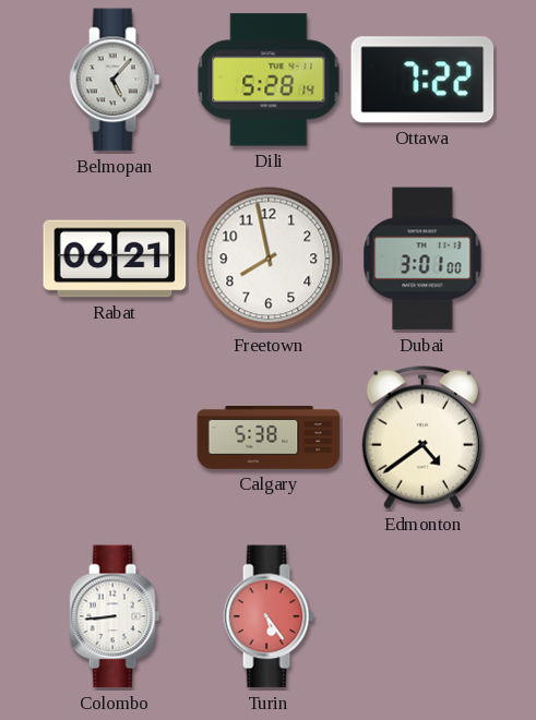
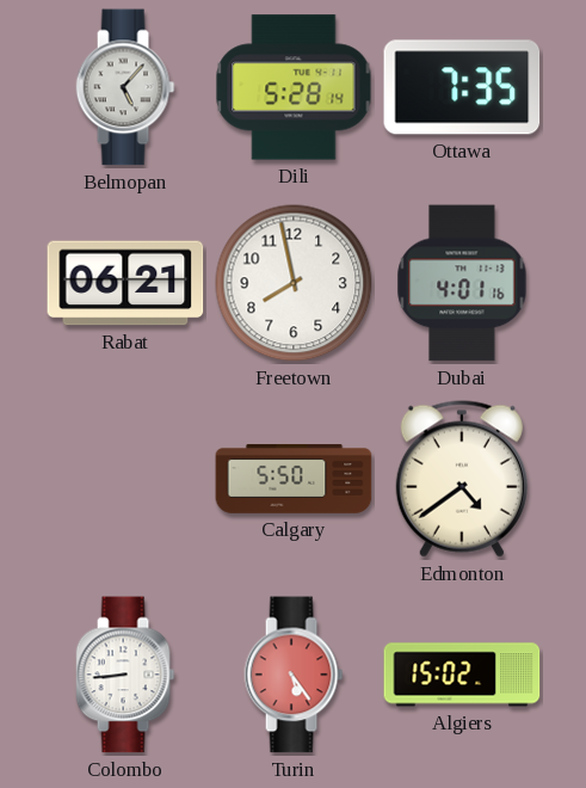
Ottawa: 7:22 -> 7:35
Dubai: 3:01 -> 4:01
Calgary: 5:38 -> 5:50
Algiers: none -> 15:02
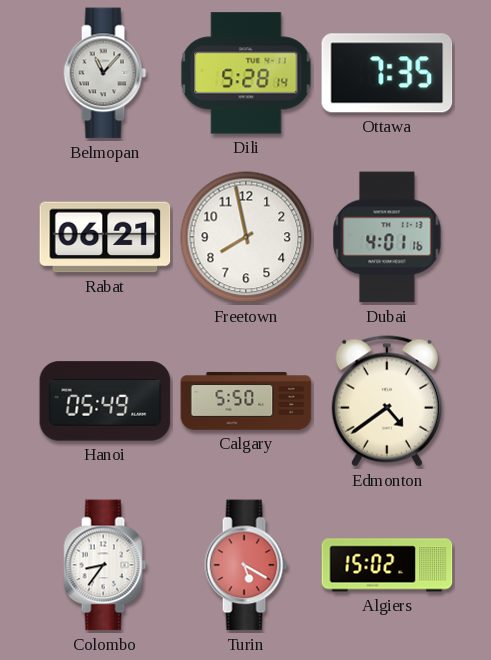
Belmopan: 5:07 -> 11:07
Hanoi: none -> 05:49
Colombo: 8:44 -> 8:36
Turin: 5:24 -> 5:20
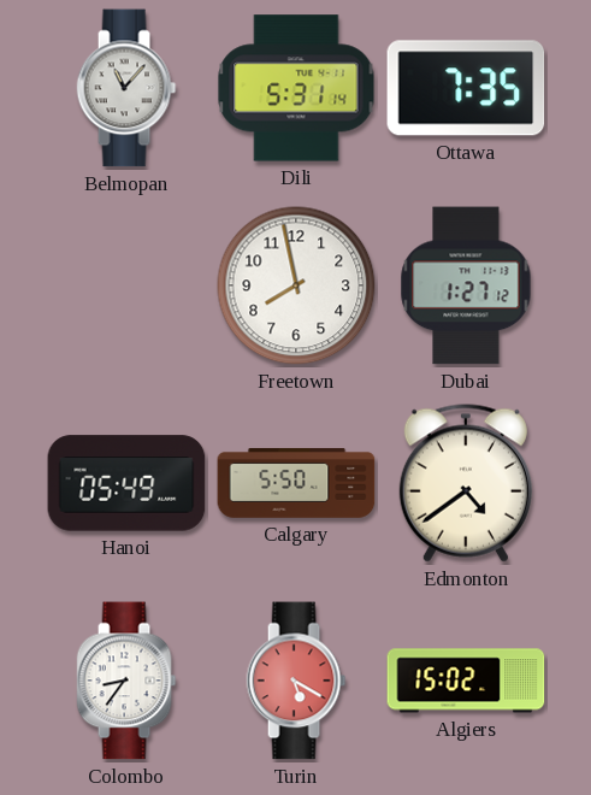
Dili: 5:28 -> 5:31
Rabat: 06:21 -> none
Dubai: 4:01 -> 1:27
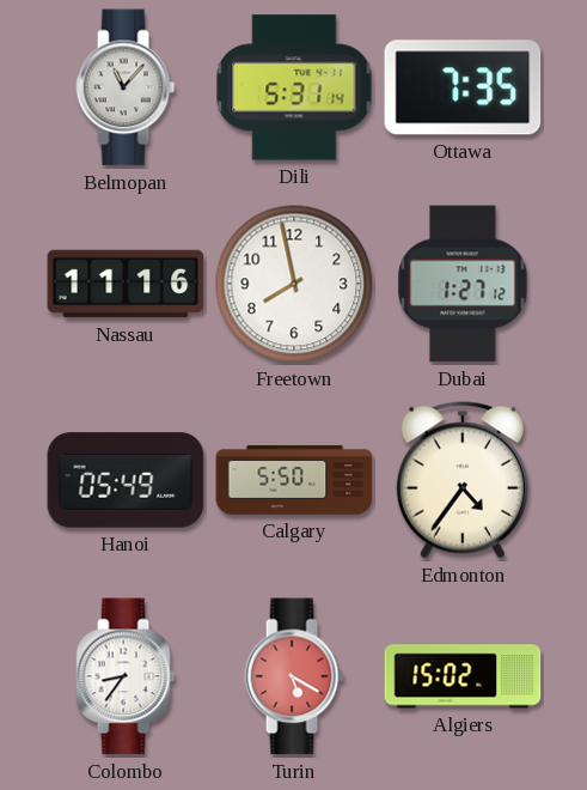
Nassau: none -> 11:16
Edmonton: 4:39 -> 4:36
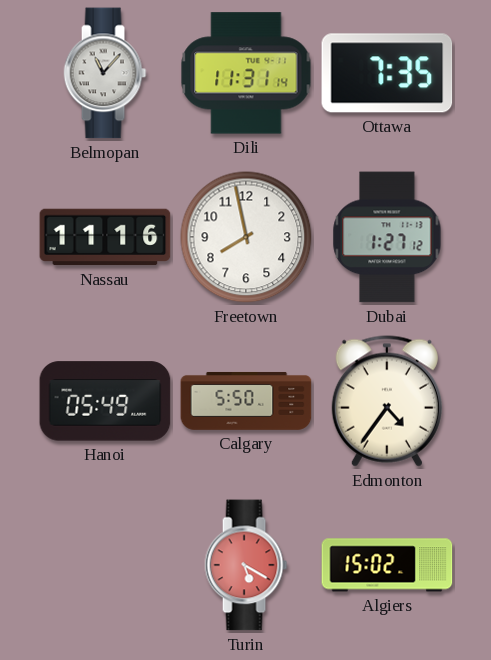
Dili: 5:31 -> 11:31
Colombo: 8:36 -> none
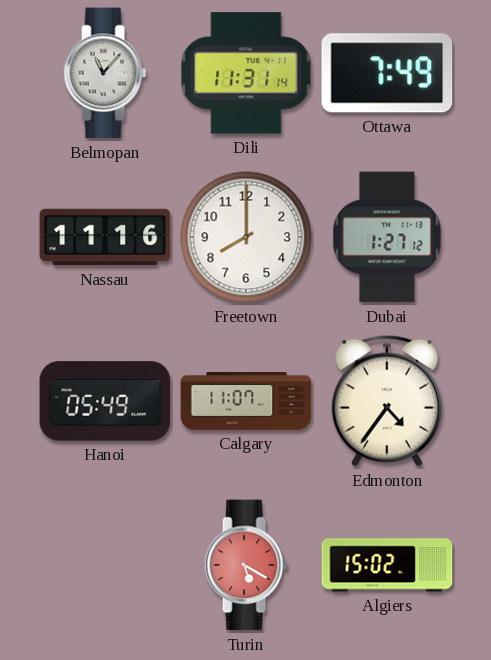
Ottawa: 7:35 -> 7:49
Freetown: 7:58 -> 8:00
Calgary: 5:50 -> 11:07
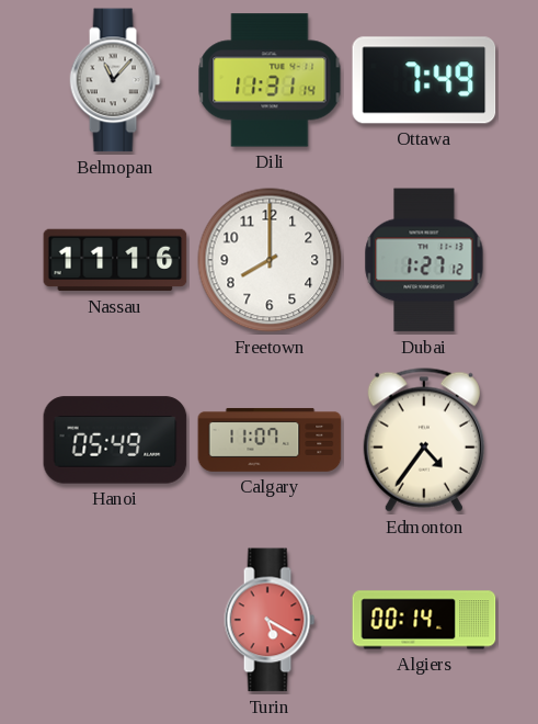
Algiers: 15:02 -> 00:14
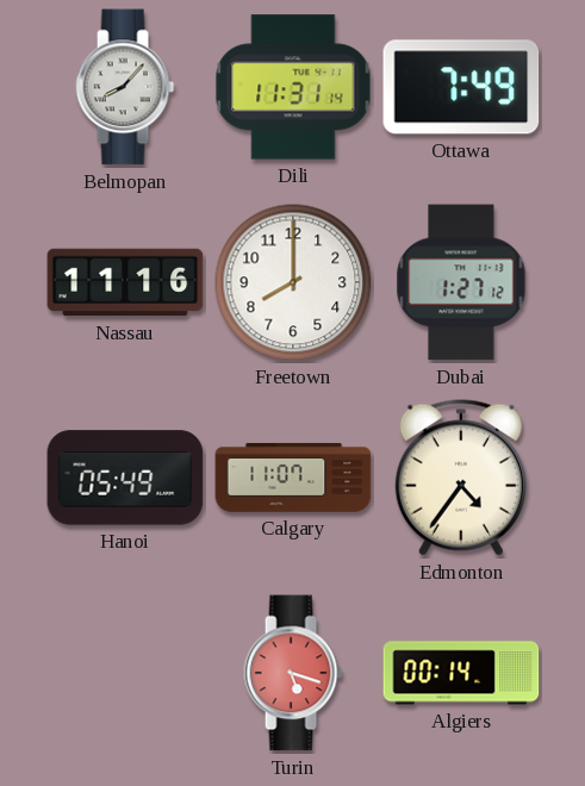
Belmopan: 11:07 -> 8:07
Turin: 5:20 -> 5:18
